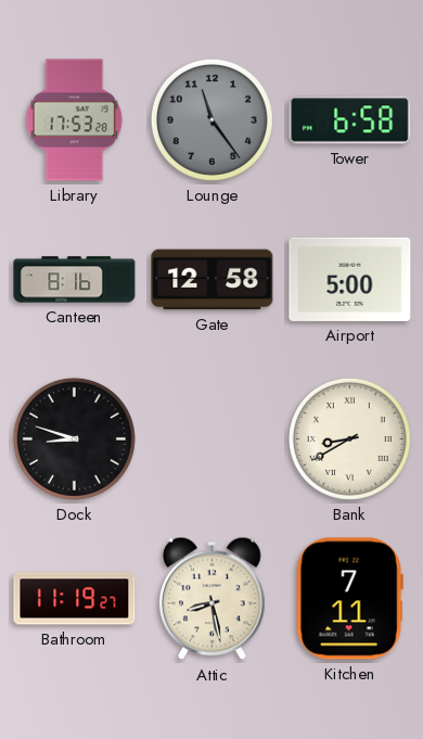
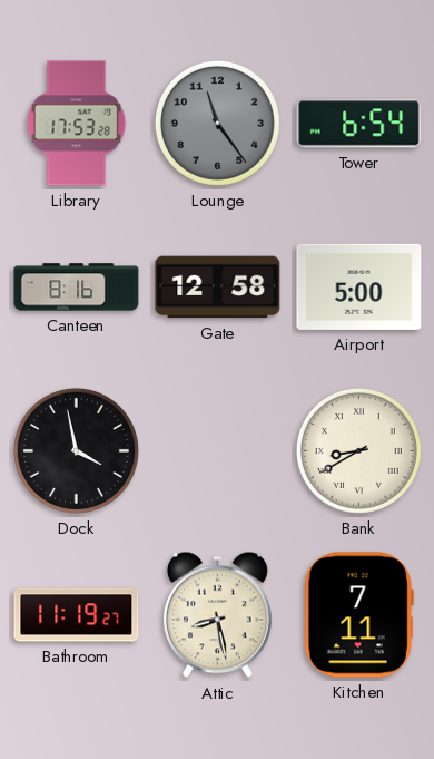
Tower: 6:58 -> 6:54
Dock: 8:48 -> 3:58
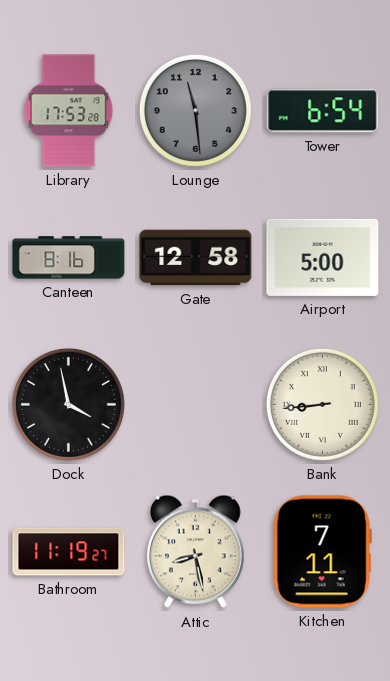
Lounge: 11:24 -> 11:29
Bank: 8:40 -> 8:44
